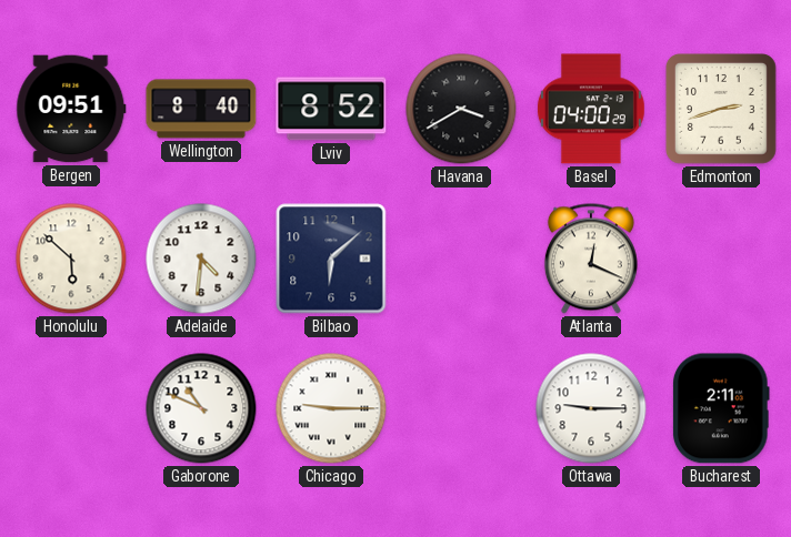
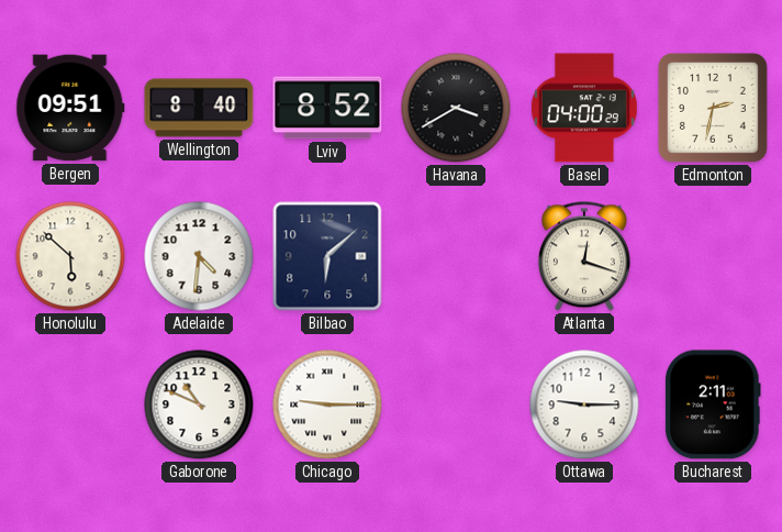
Edmonton: 2:42 -> 2:32
Atlanta: 12:19 -> 12:18
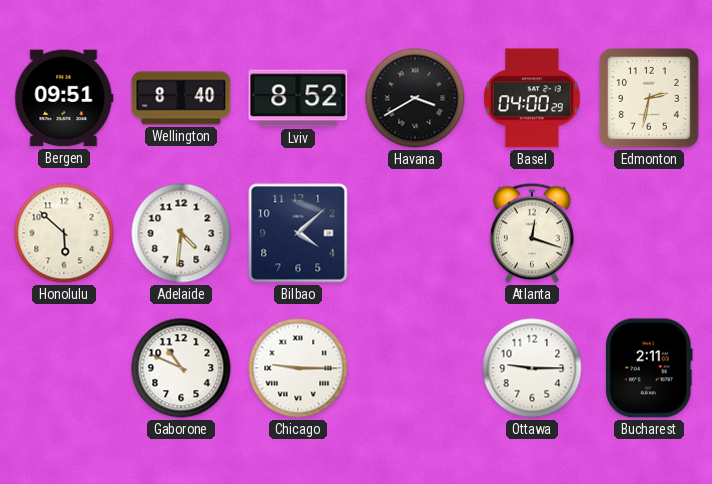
Bilbao: 6:08 -> 4:08
